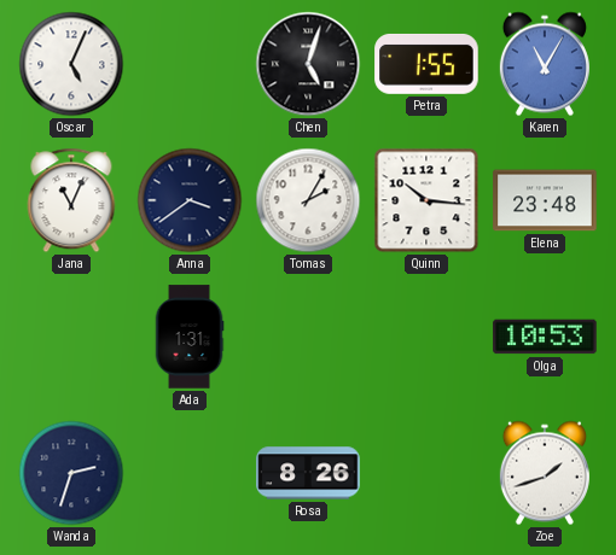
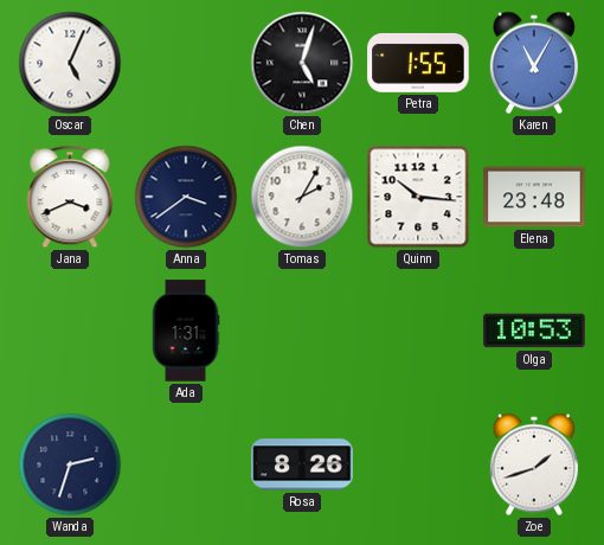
Jana: 11:04 -> 3:41
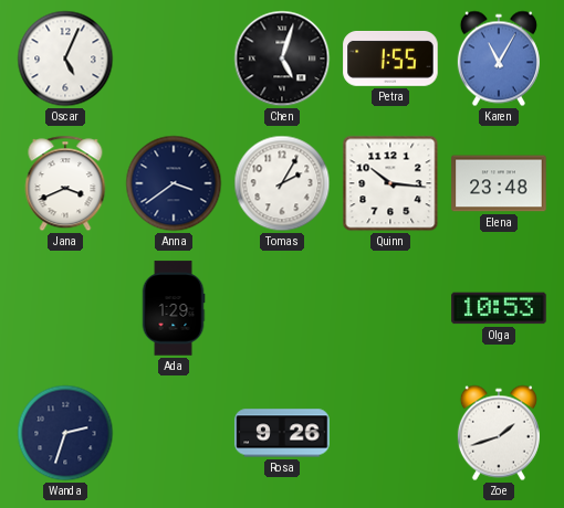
Ada: 1:31 -> 1:29
Rosa: 8:26 -> 9:26
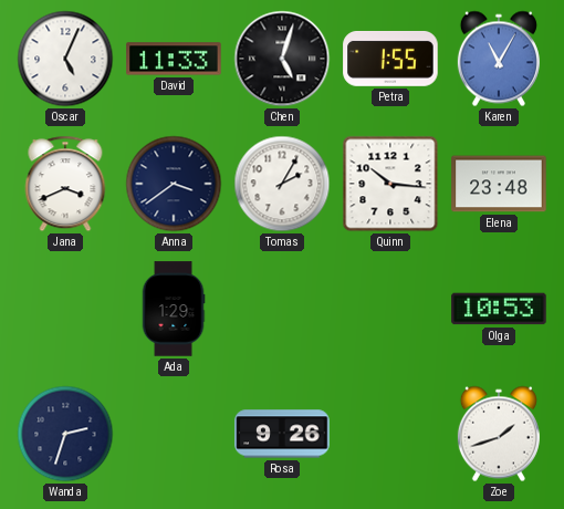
David: none -> 11:33
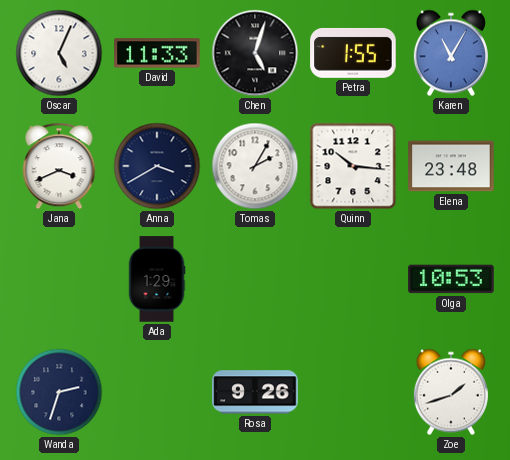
Anna: 3:39 -> 3:40
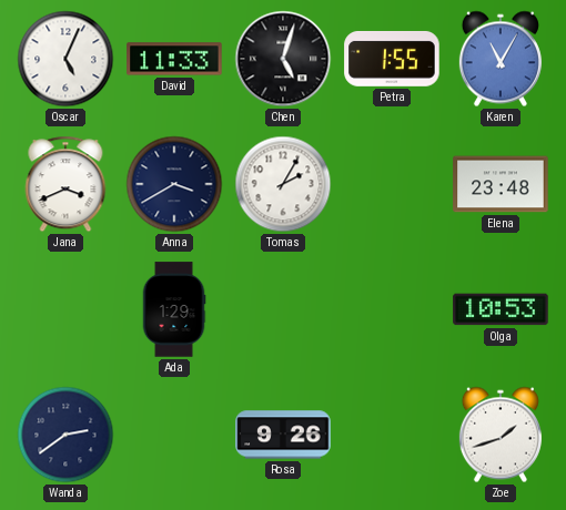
Quinn: 10:16 -> none
Wanda: 2:33 -> 2:39
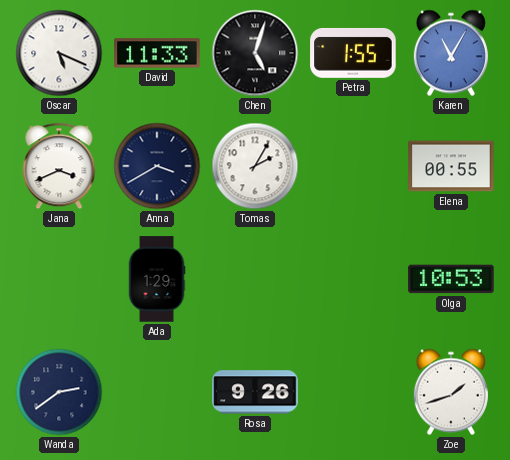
Oscar: 5:04 -> 5:19
Elena: 23:48 -> 00:55
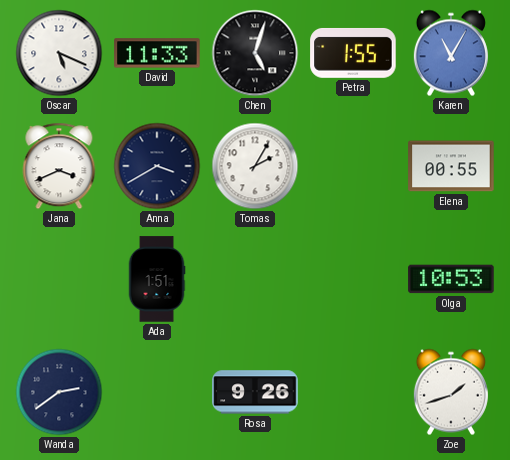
Ada: 1:29 -> 1:51
